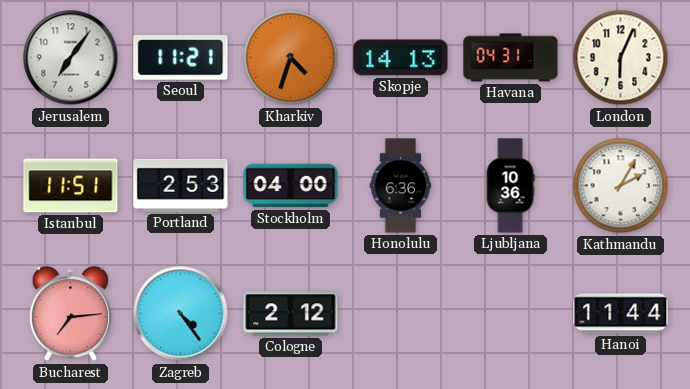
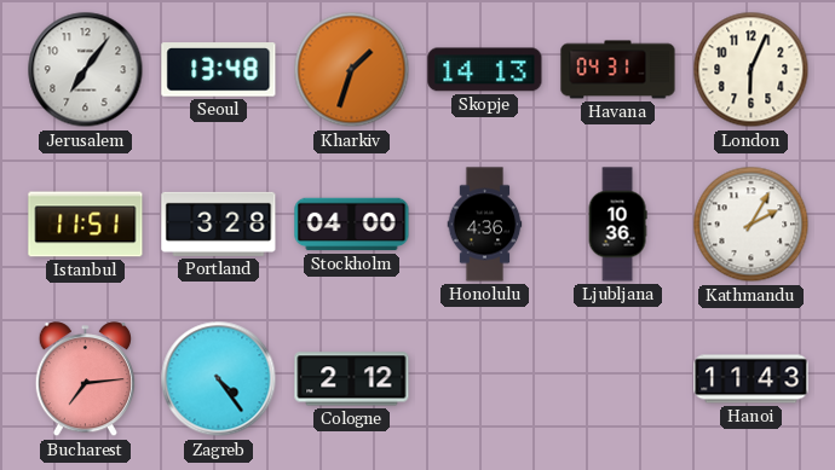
Seoul: 11:21 -> 13:48
Kharkiv: 4:33 -> 1:33
Portland: 2:53 -> 3:28
Honolulu: 6:36 -> 4:36
Hanoi: 11:44 -> 11:43
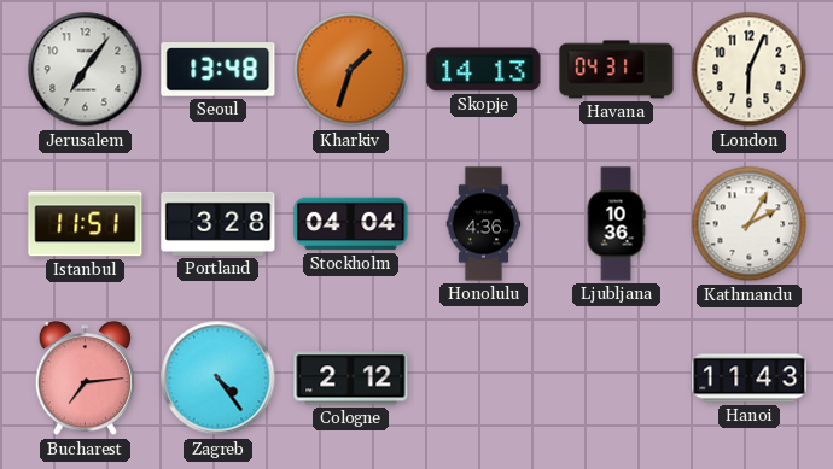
Stockholm: 04:00 -> 04:04
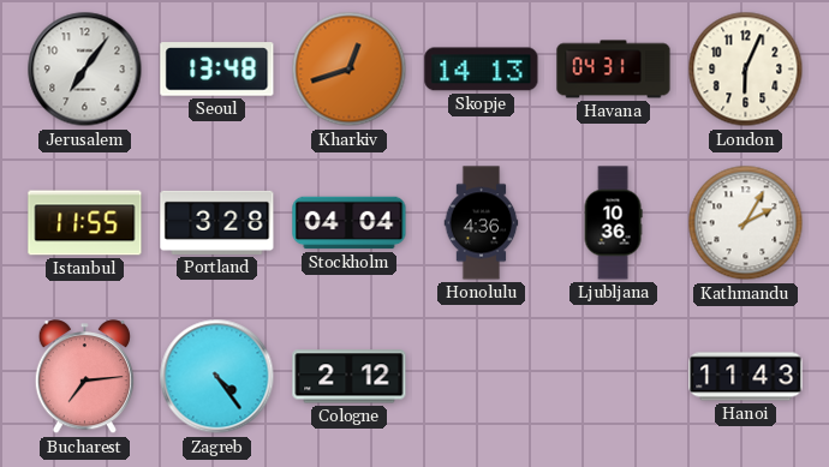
Kharkiv: 1:33 -> 12:42
Istanbul: 11:51 -> 11:55
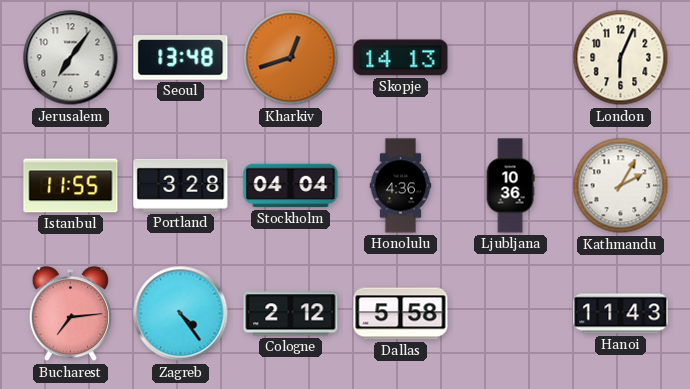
Havana: 04:31 -> none
Dallas: none -> 5:58
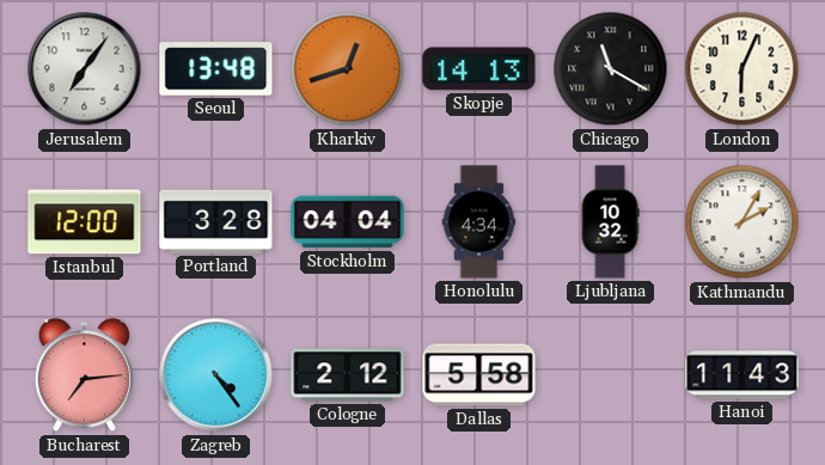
Chicago: none -> 11:20
Istanbul: 11:55 -> 12:00
Honolulu: 4:36 -> 4:34
Ljubljana: 10:36 -> 10:32
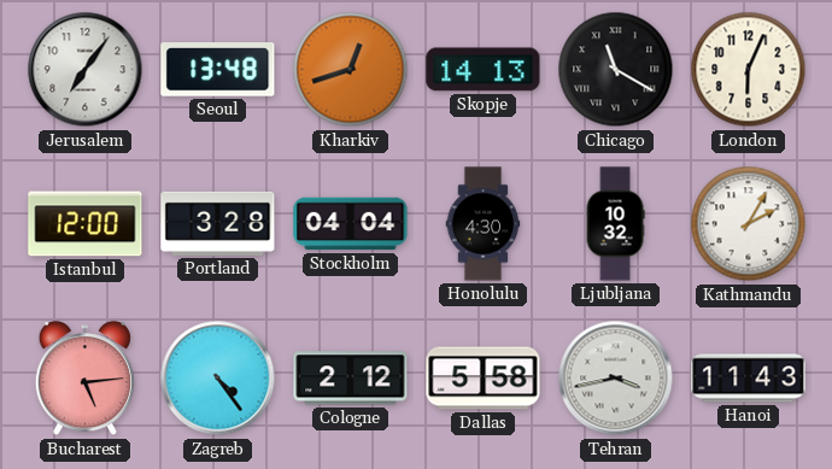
Honolulu: 4:34 -> 4:30
Bucharest: 7:14 -> 5:14
Tehran: none -> 3:43
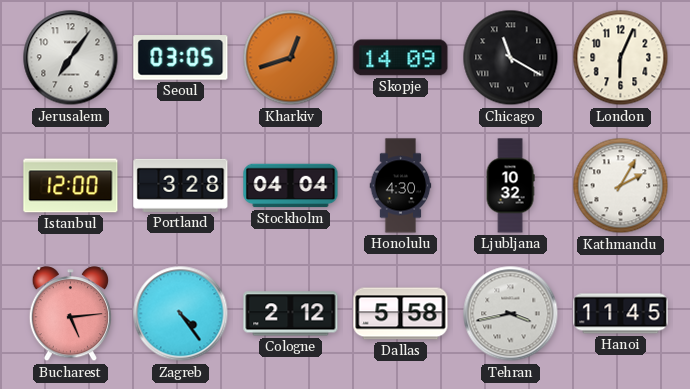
Seoul: 13:48 -> 03:05
Skopje: 14:13 -> 14:09
Hanoi: 11:43 -> 11:45
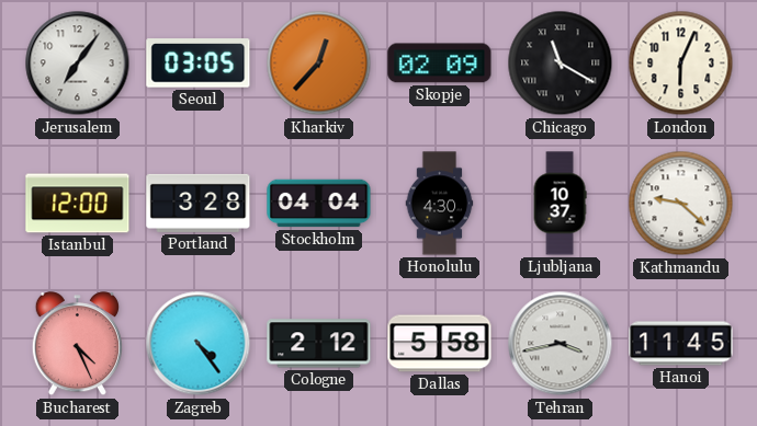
Kharkiv: 12:42 -> 12:37
Skopje: 14:09 -> 02:09
Ljubljana: 10:32 -> 10:37
Kathmandu: 2:05 -> 9:22
Bucharest: 5:14 -> 4:26
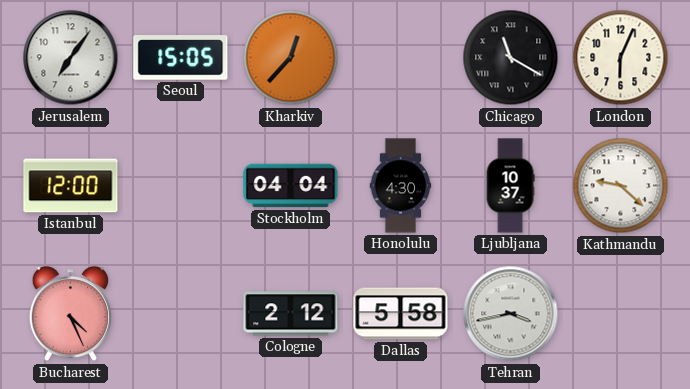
Seoul: 03:05 -> 15:05
Skopje: 02:09 -> none
Portland: 3:28 -> none
Zagreb: 4:24 -> none
Hanoi: 11:45 -> none
